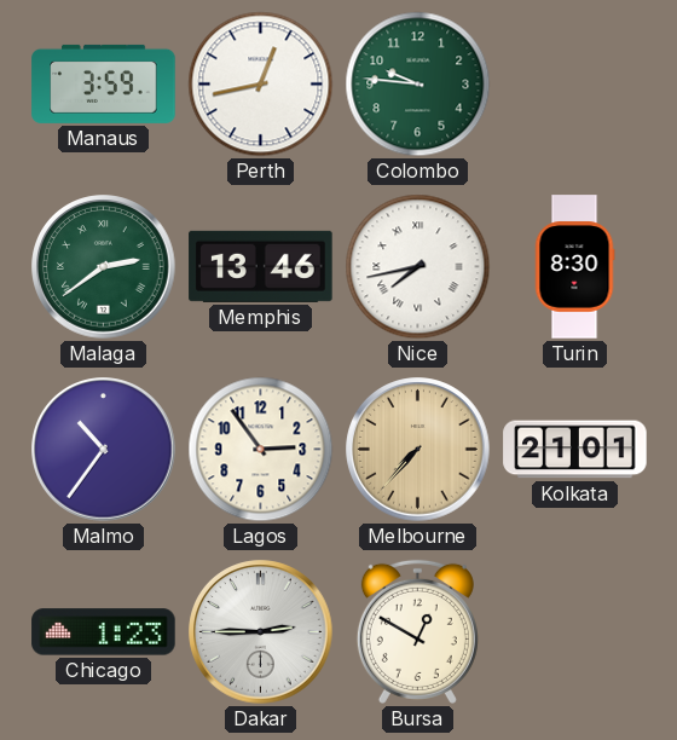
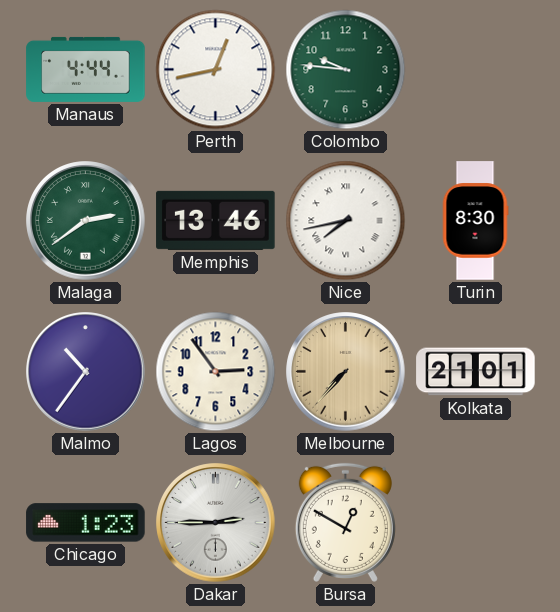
Manaus: 3:59 -> 4:44
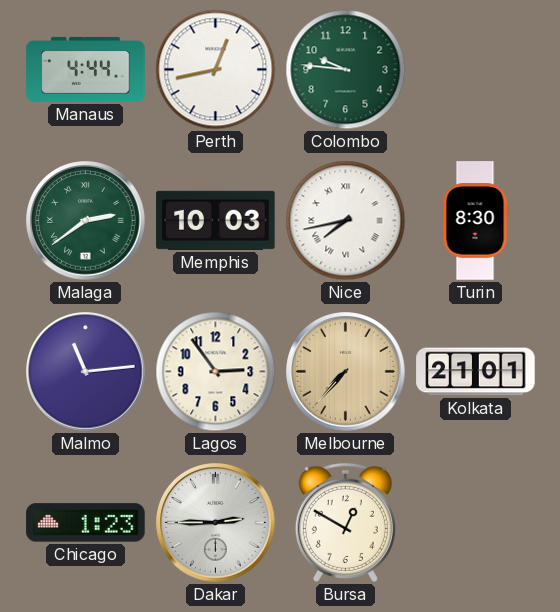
Memphis: 13:46 -> 10:03
Malmo: 10:36 -> 11:14
